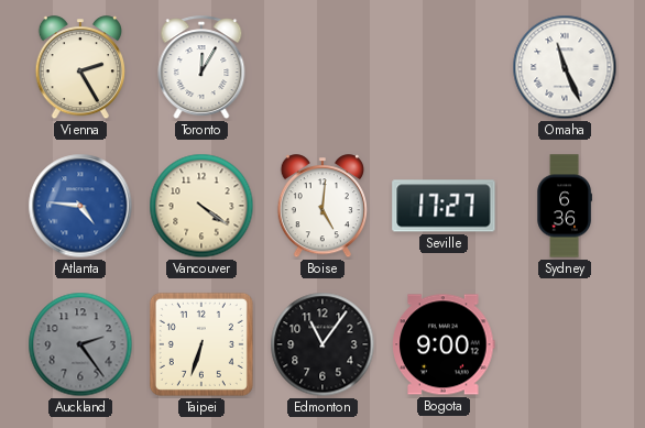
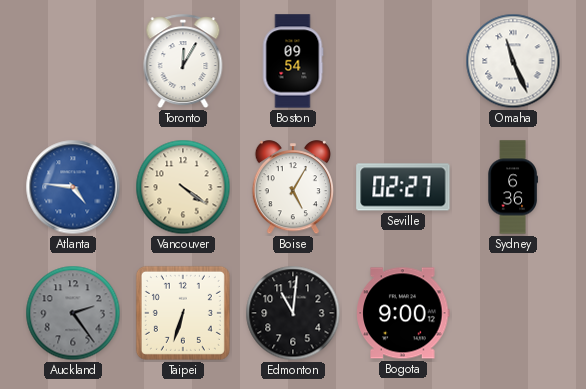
Vienna: 2:25 -> none
Boston: none -> 09:54
Boise: 5:01 -> 5:05
Seville: 17:27 -> 02:27
Edmonton: 11:06 -> 11:01
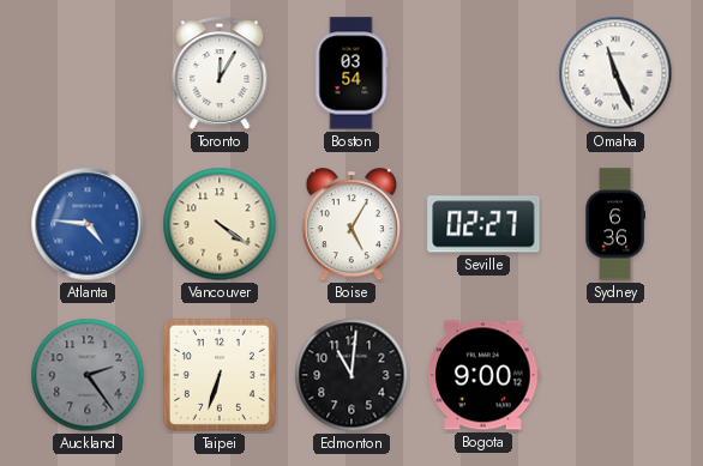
Boston: 09:54 -> 03:54
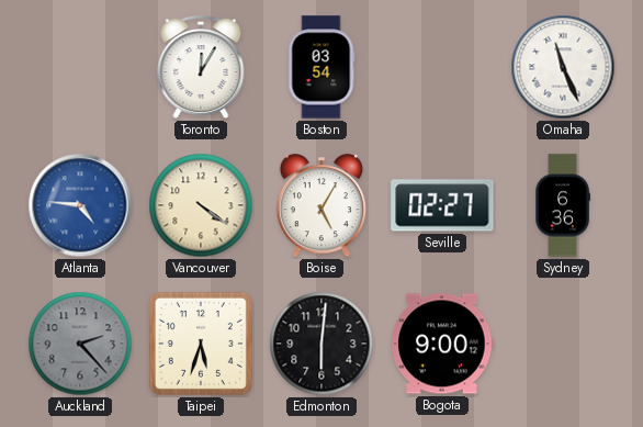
Auckland: 2:24 -> 2:23
Taipei: 6:33 -> 5:33
Edmonton: 11:01 -> 6:01
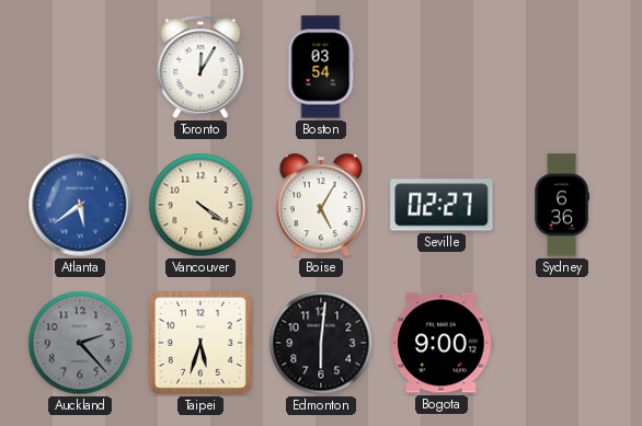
Omaha: 11:26 -> none
Atlanta: 4:46 -> 5:39
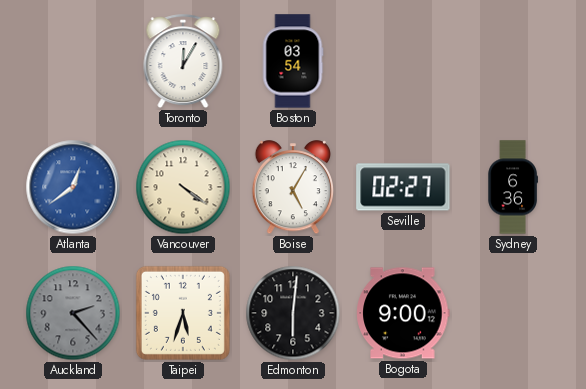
Atlanta: 5:39 -> 12:39
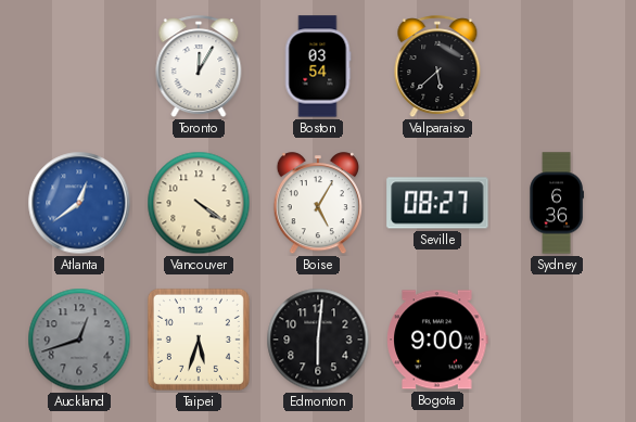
Valparaiso: none -> 5:38
Seville: 02:27 -> 08:27
Auckland: 2:23 -> 12:42
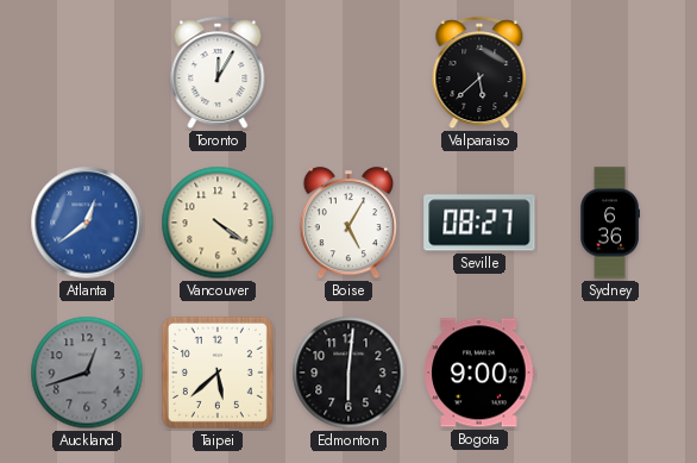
Boston: 03:54 -> none
Taipei: 5:33 -> 5:38
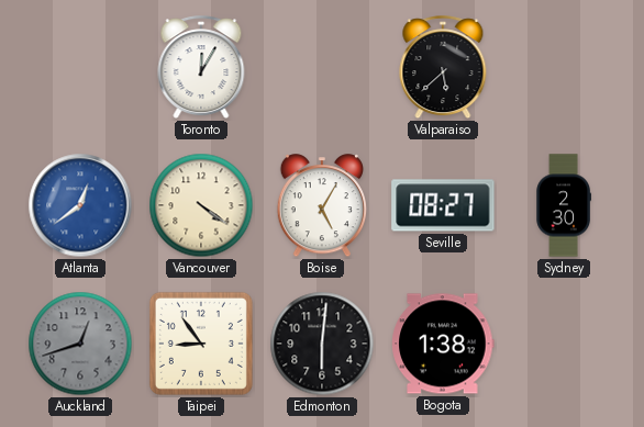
Sydney: 6:36 -> 2:30
Taipei: 5:38 -> 8:54
Bogota: 9:00 -> 1:38
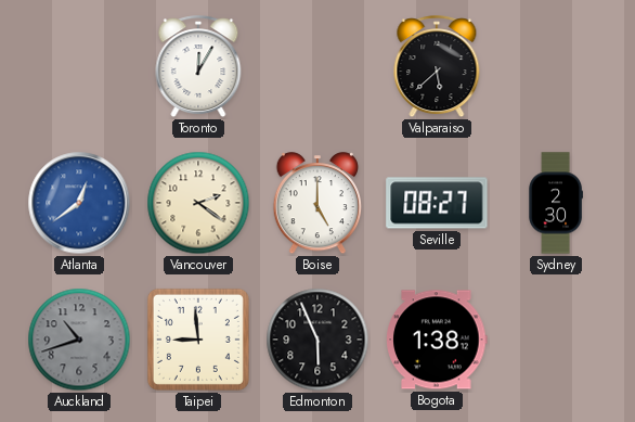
Vancouver: 4:21 -> 2:21
Boise: 5:05 -> 5:00
Auckland: 12:42 -> 10:42
Taipei: 8:54 -> 8:59
Edmonton: 6:01 -> 5:56
